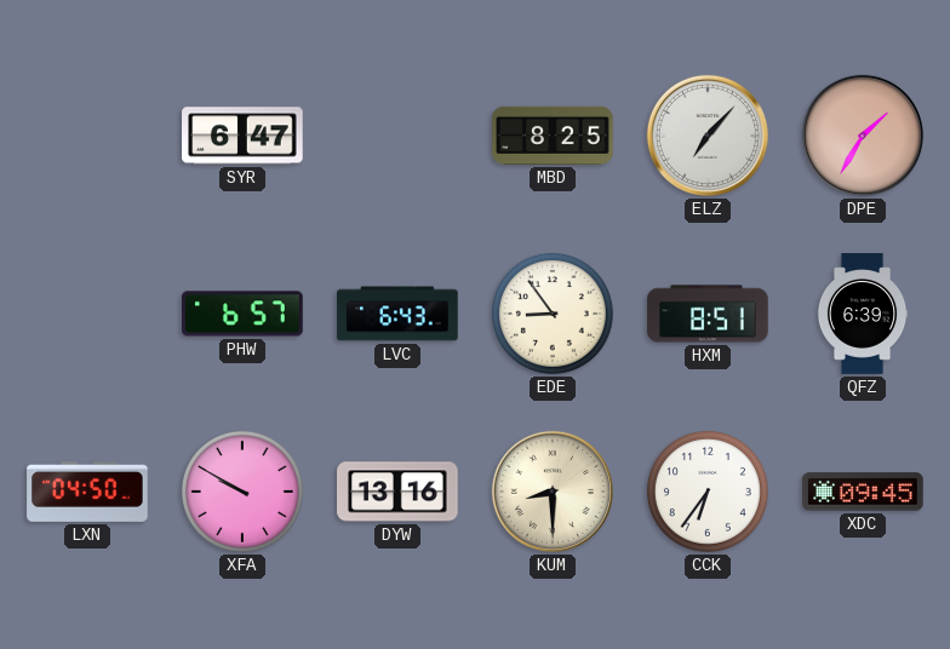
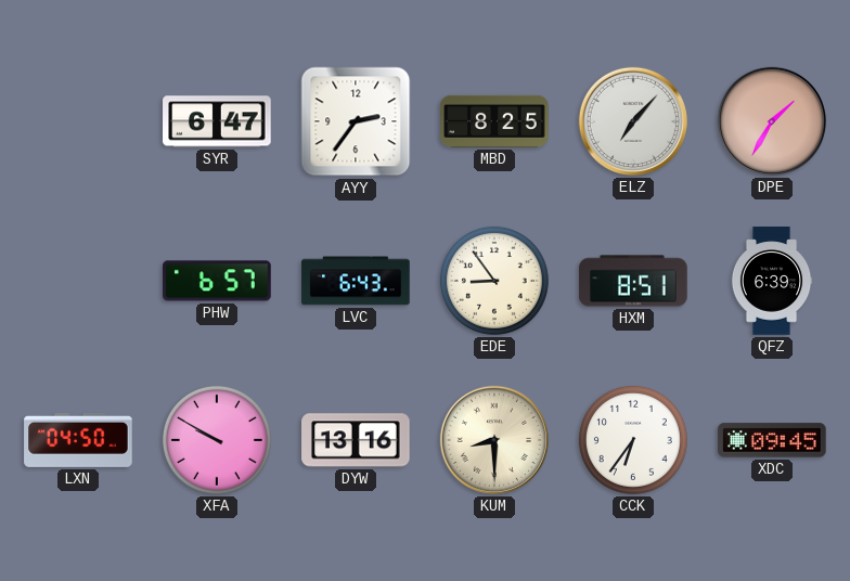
AYY: none -> 2:36
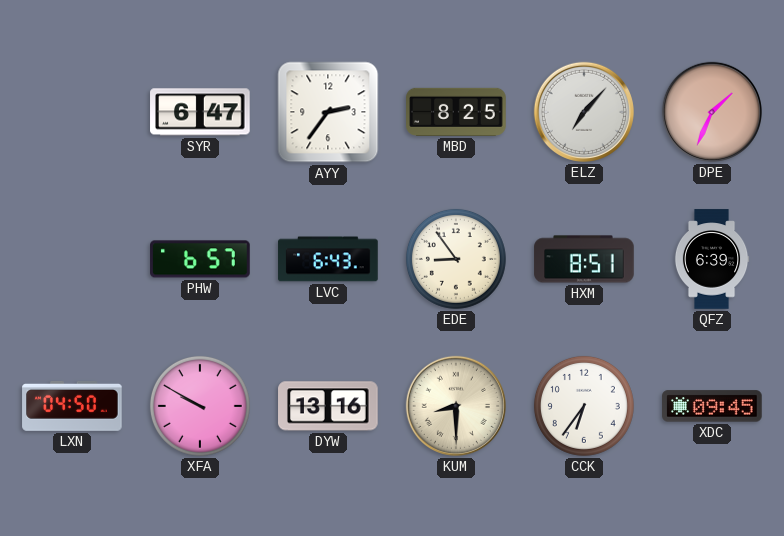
DPE: 1:35 -> 1:34
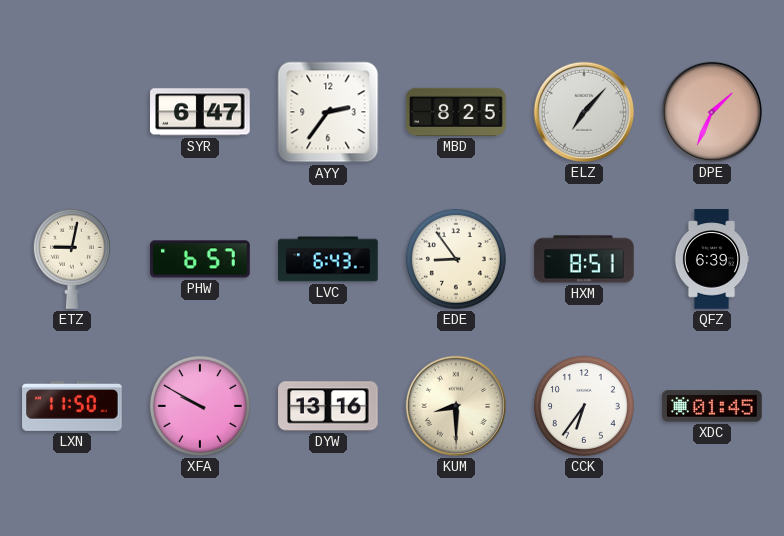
ETZ: none -> 9:02
LXN: 04:50 -> 11:50
XDC: 09:45 -> 01:45
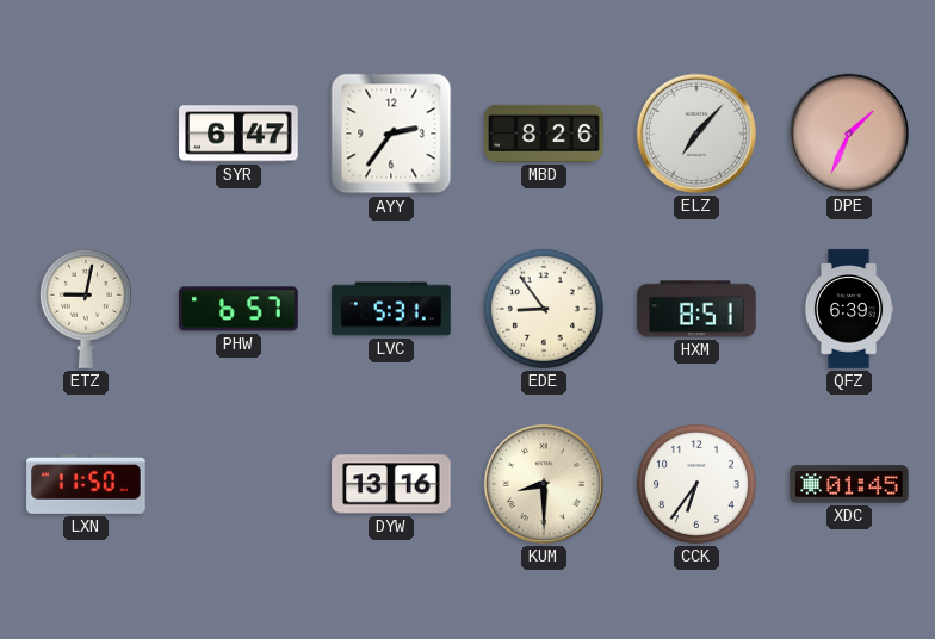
MBD: 8:25 -> 8:26
LVC: 6:43 -> 5:31
XFA: 9:50 -> none
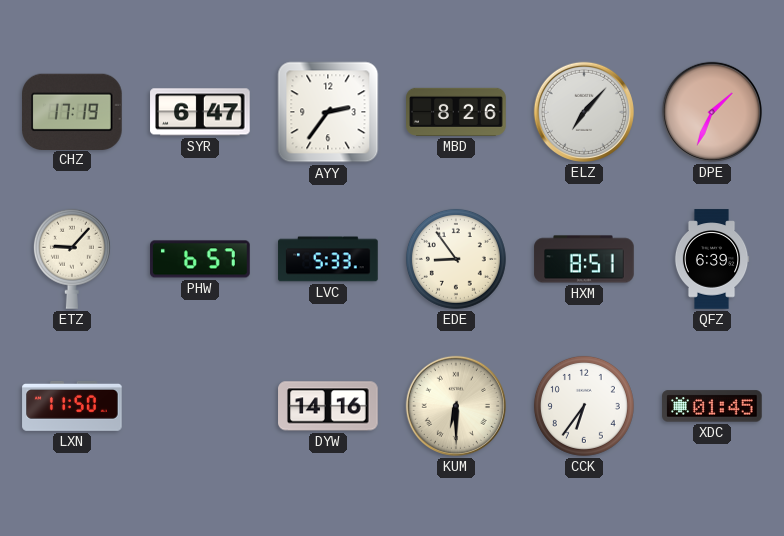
CHZ: none -> 17:19
ETZ: 9:02 -> 9:07
LVC: 5:31 -> 5:33
DYW: 13:16 -> 14:16
KUM: 8:30 -> 6:30
